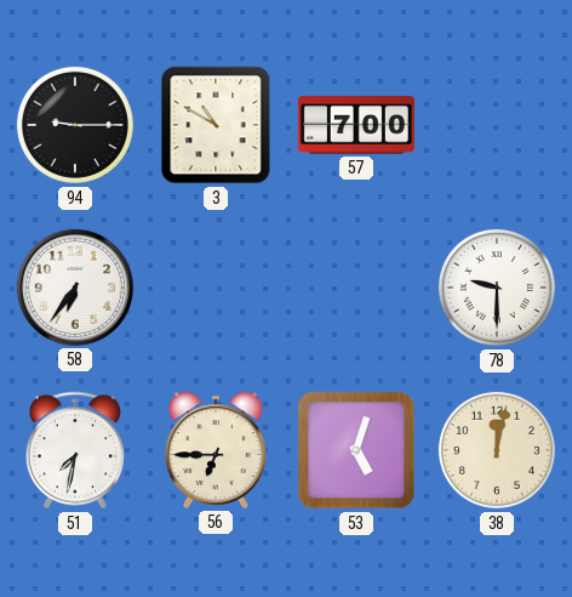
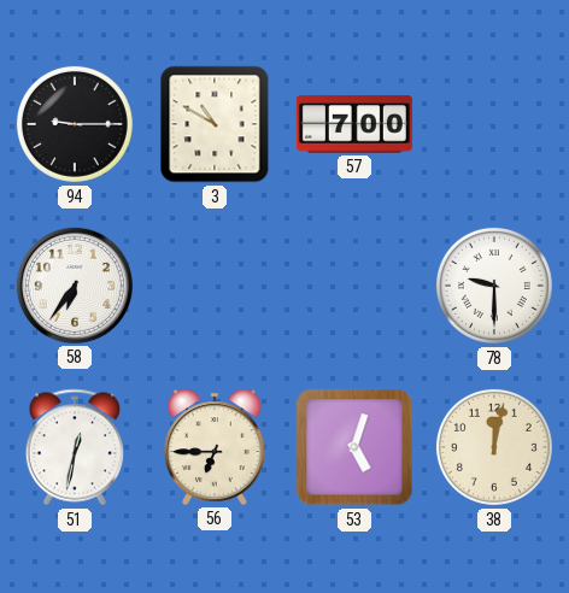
51: 7:32 -> 12:32
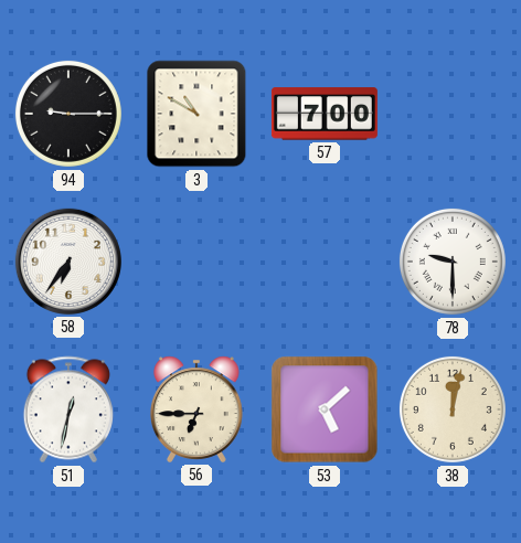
53: 5:03 -> 5:08
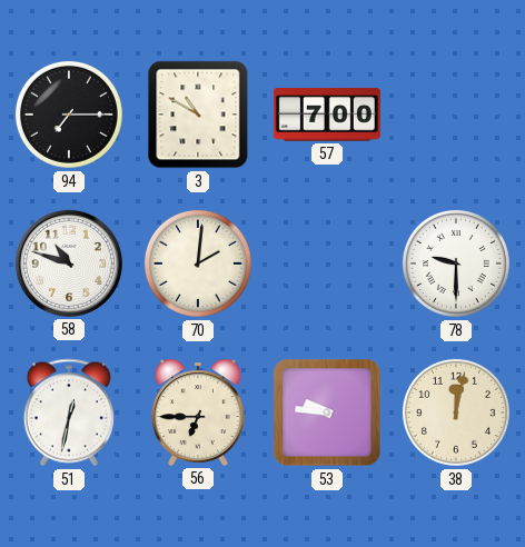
94: 9:15 -> 7:15
58: 6:36 -> 10:48
70: none -> 2:01
53: 5:08 -> 9:46
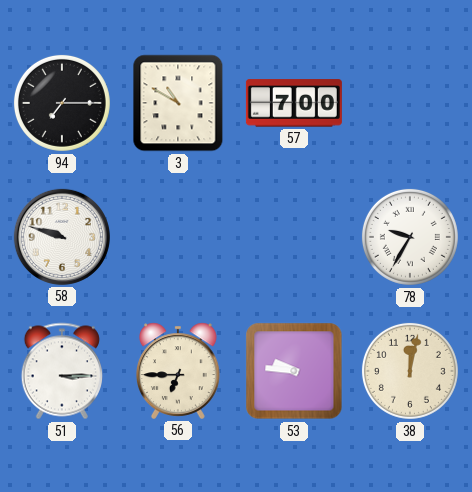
58: 10:48 -> 9:48
70: 2:01 -> none
78: 9:30 -> 9:35
51: 12:32 -> 3:15
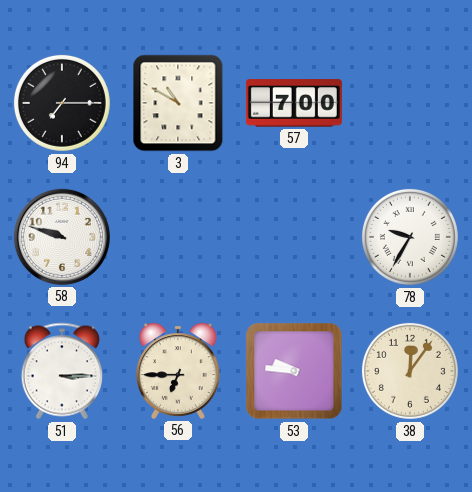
38: 12:02 -> 12:06
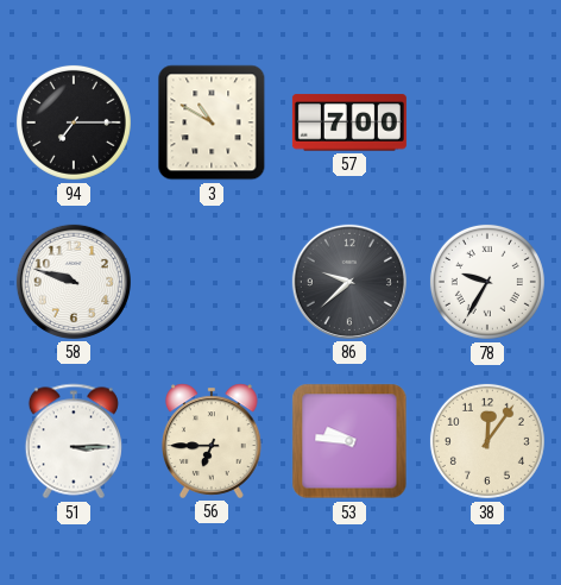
86: none -> 9:38
